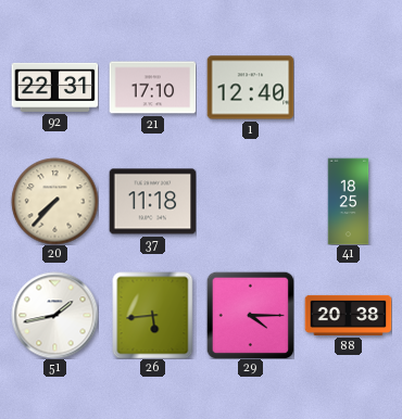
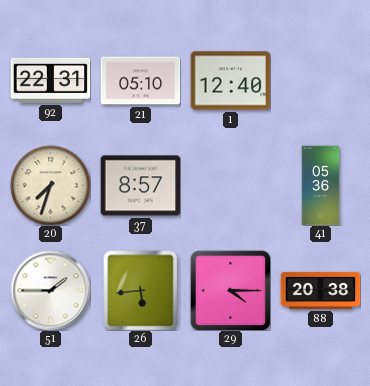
21: 17:10 -> 05:10
20: 7:37 -> 7:33
37: 11:18 -> 8:57
41: 18:25 -> 05:36
51: 1:43 -> 1:45
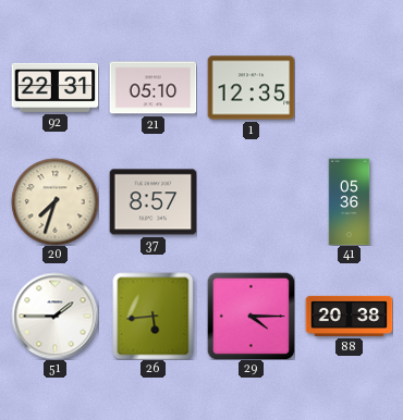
1: 12:40 -> 12:35
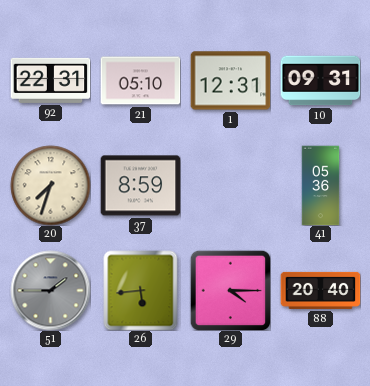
1: 12:35 -> 12:31
10: none -> 09:31
37: 8:57 -> 8:59
51 dial: white -> grey
88: 20:38 -> 20:40
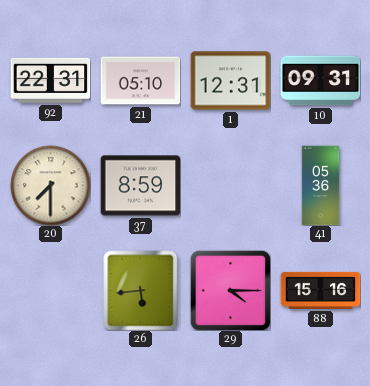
20: 7:33 -> 7:30
51: 1:45 -> none
88: 20:40 -> 15:16
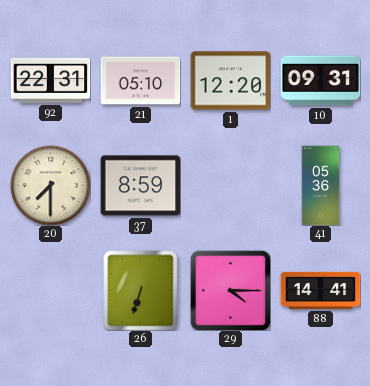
1: 12:31 -> 12:20
26: 5:44 -> 6:33
88: 15:16 -> 14:41
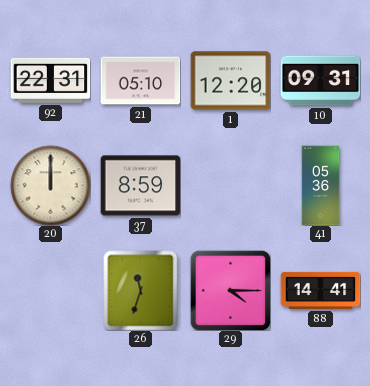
20: 7:30 -> 12:00
26: 6:33 -> 11:33
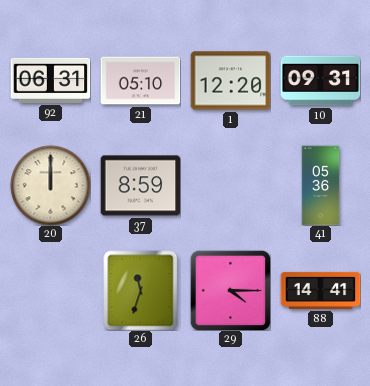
92: 22:31 -> 06:31
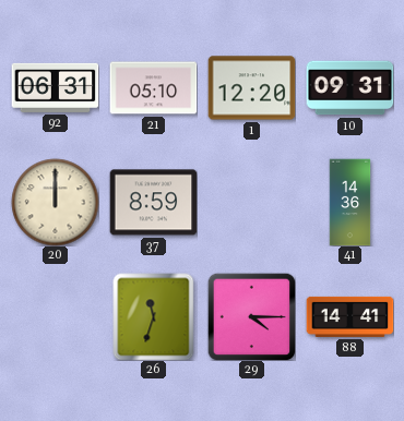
41: 05:36 -> 14:36
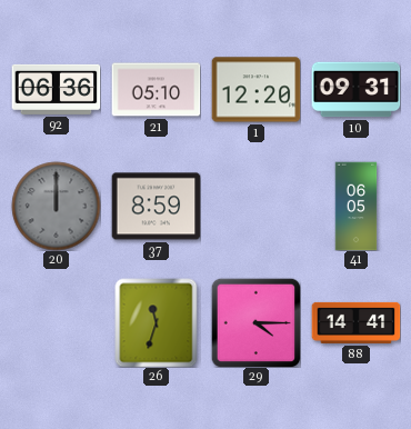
92: 06:31 -> 06:36
20 dial: cream -> grey
41: 14:36 -> 06:05
